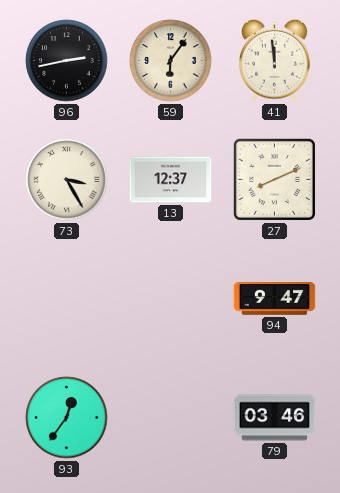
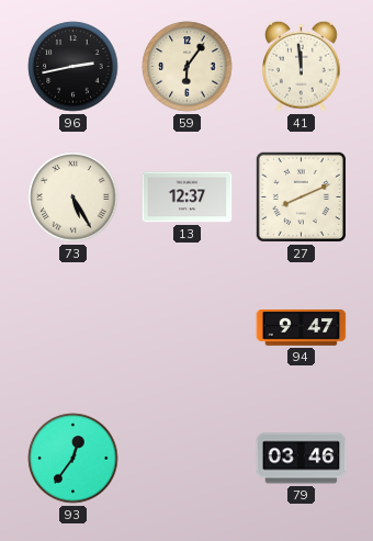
73: 3:25 -> 5:25
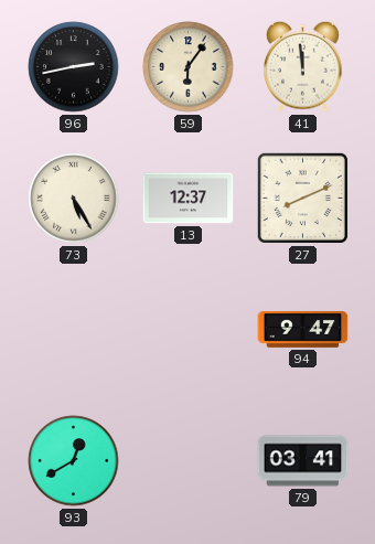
93: 12:36 -> 12:40
79: 03:46 -> 03:41
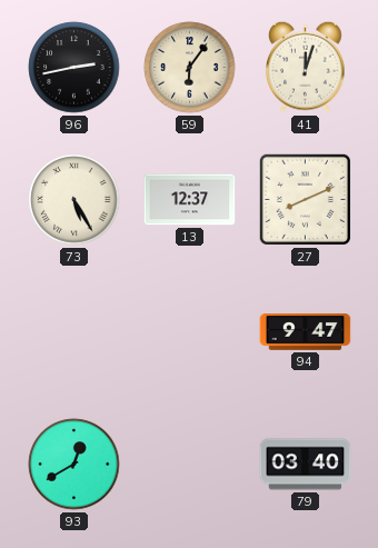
41: 11:59 -> 12:03
79: 03:41 -> 03:40
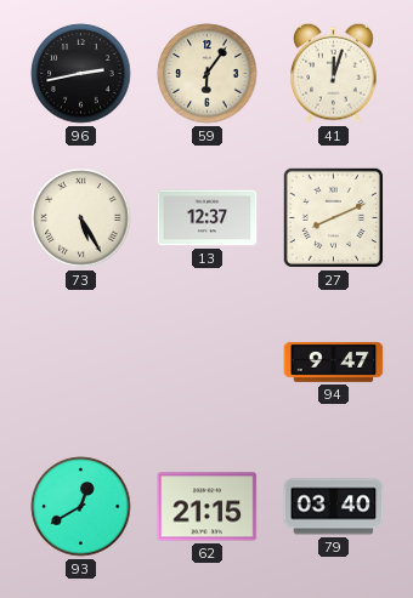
62: none -> 21:15
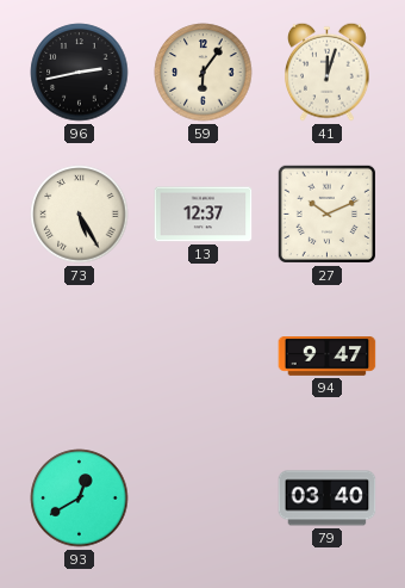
27: 8:11 -> 10:11
62: 21:15 -> none
